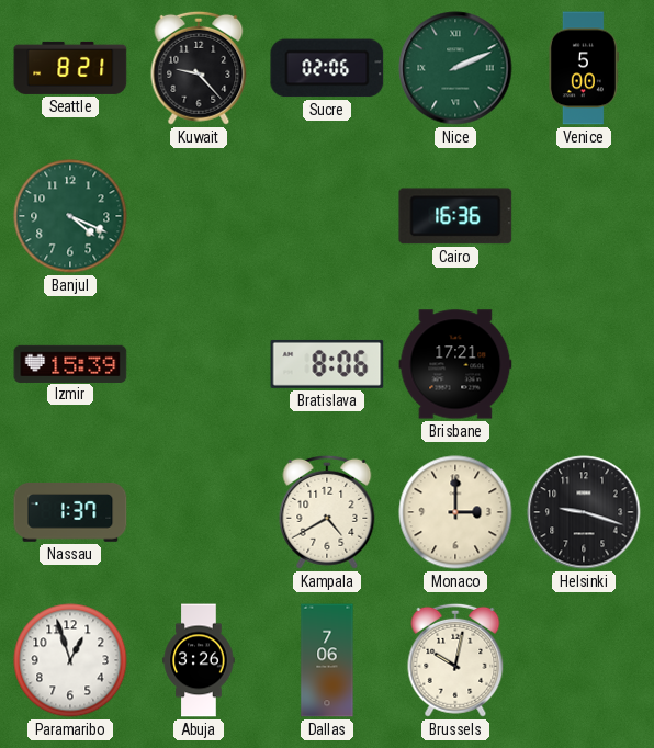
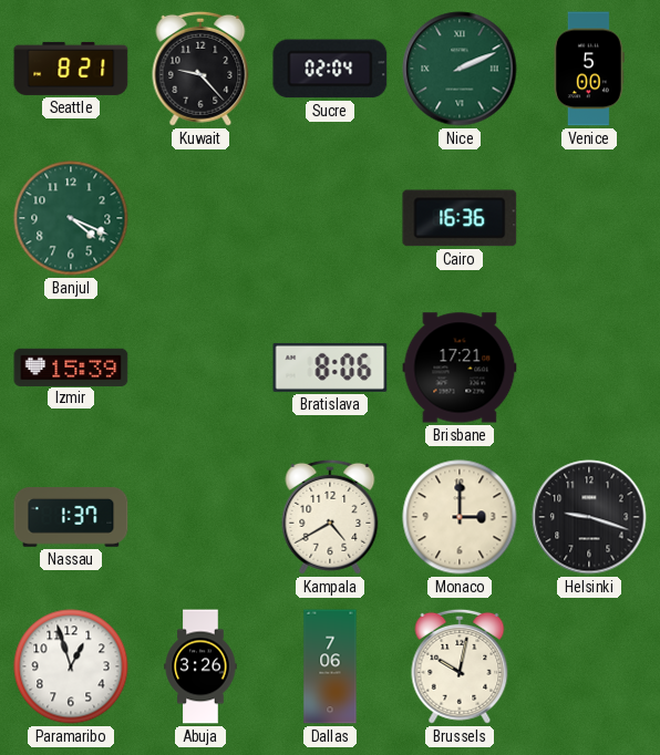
Sucre: 02:06 -> 02:04
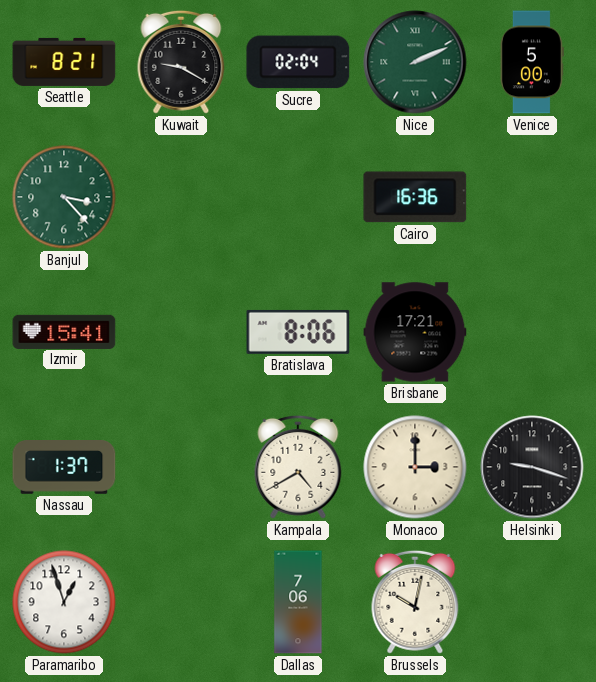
Kuwait: 9:23 -> 9:20
Banjul: 4:19 -> 3:23
Izmir: 15:39 -> 15:41
Abuja: 3:26 -> none
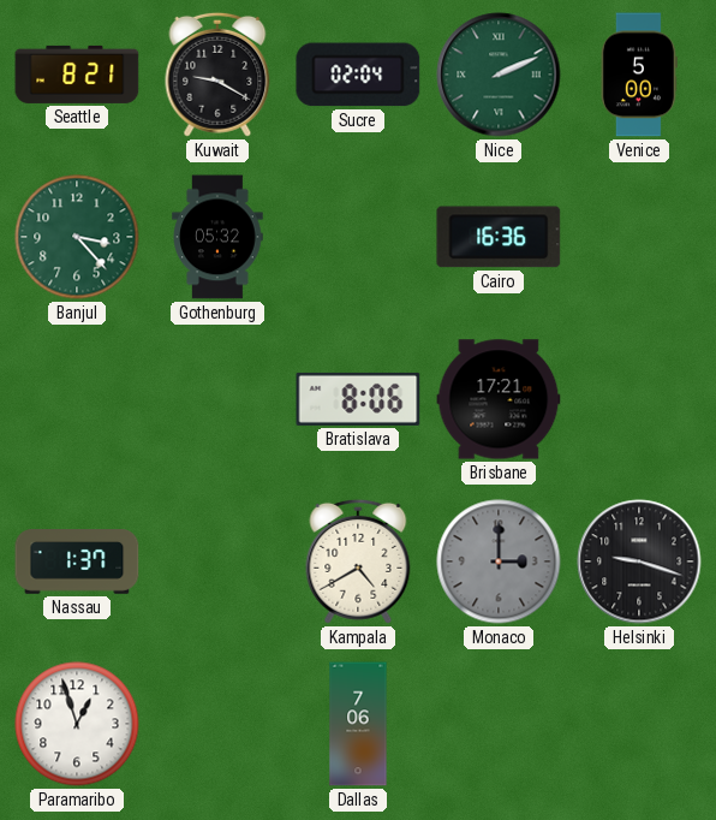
Gothenburg: none -> 05:32
Izmir: 15:41 -> none
Monaco dial: cream -> grey
Brussels: 10:02 -> none
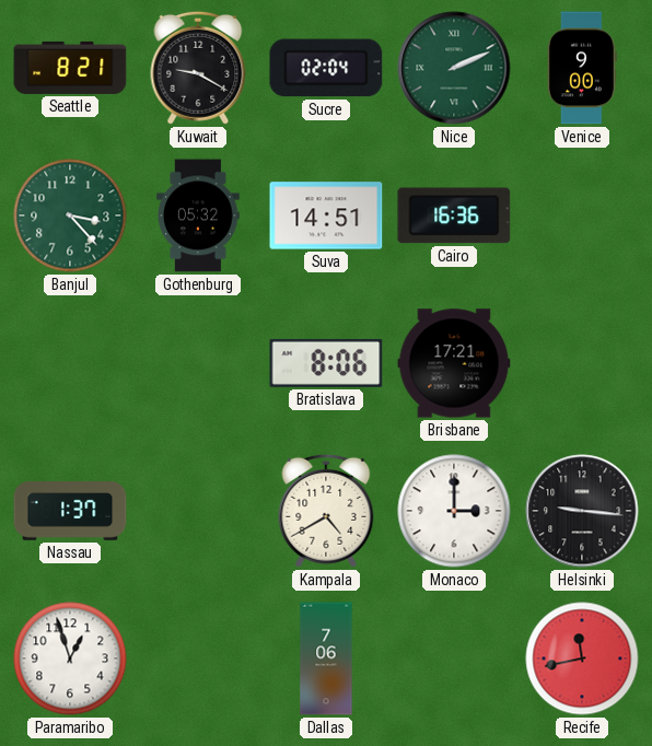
Venice: 5:00 -> 9:00
Suva: none -> 14:51
Monaco dial: grey -> white
Helsinki: 9:18 -> 9:16
Recife: none -> 11:43
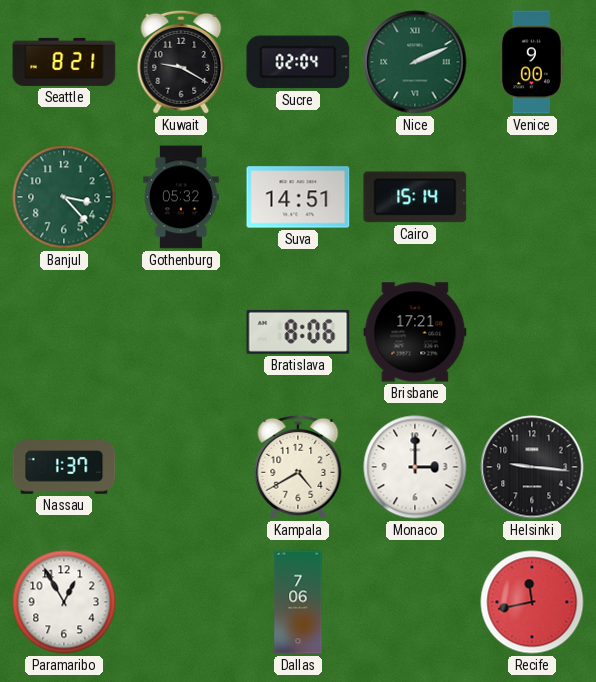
Cairo: 16:36 -> 15:14
Paramaribo: 12:57 -> 12:55
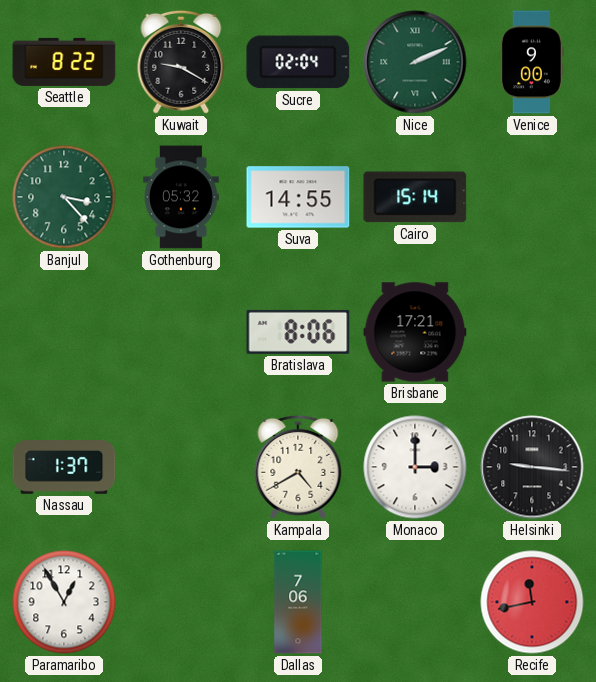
Seattle: 8:21 -> 8:22
Suva: 14:51 -> 14:55
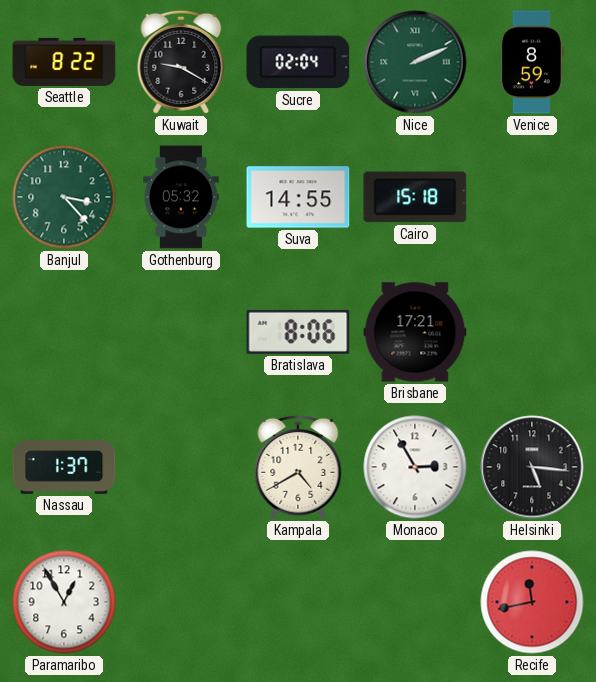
Venice: 9:00 -> 8:59
Cairo: 15:14 -> 15:18
Monaco: 3:00 -> 2:55
Helsinki: 9:16 -> 5:16
Dallas: 7:06 -> none
